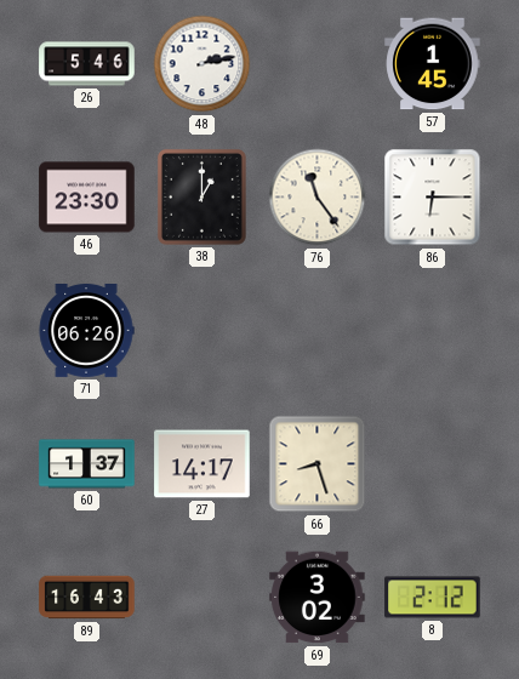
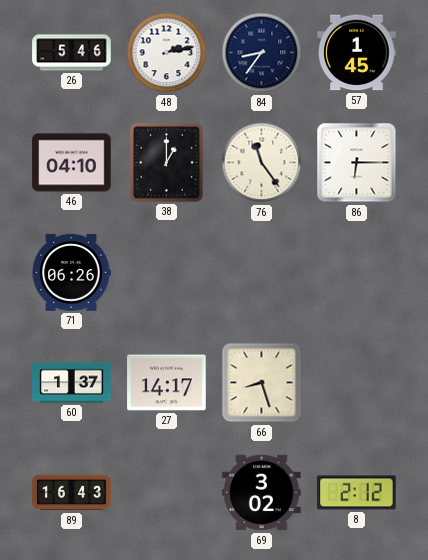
84: none -> 8:36
46: 23:30 -> 04:10
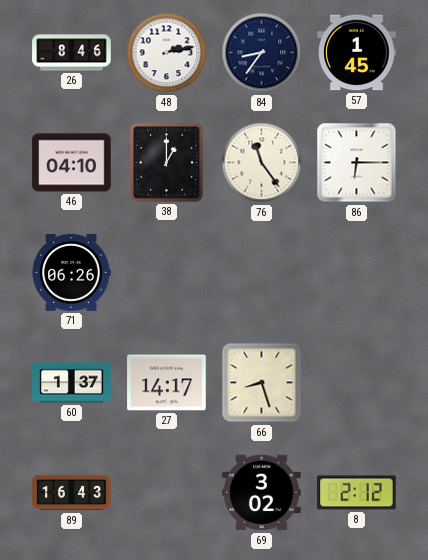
26: 5:46 -> 8:46
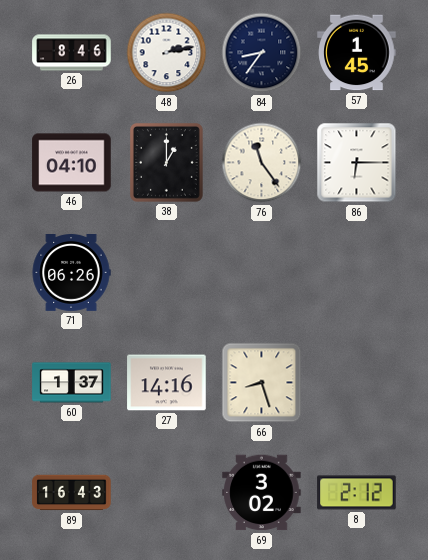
27: 14:17 -> 14:16
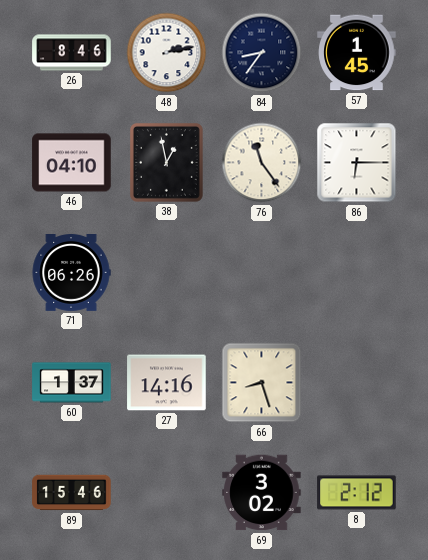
38: 1:00 -> 12:58
89: 16:43 -> 15:46
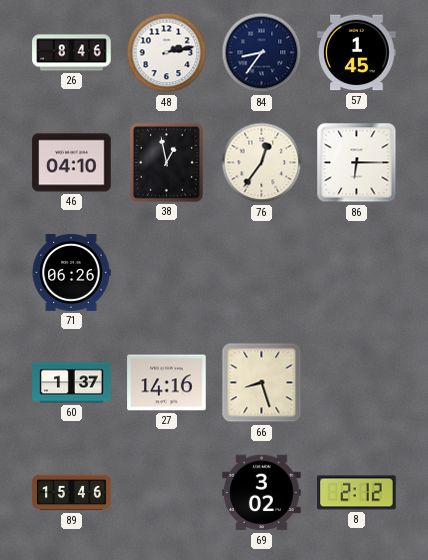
76: 11:24 -> 12:36
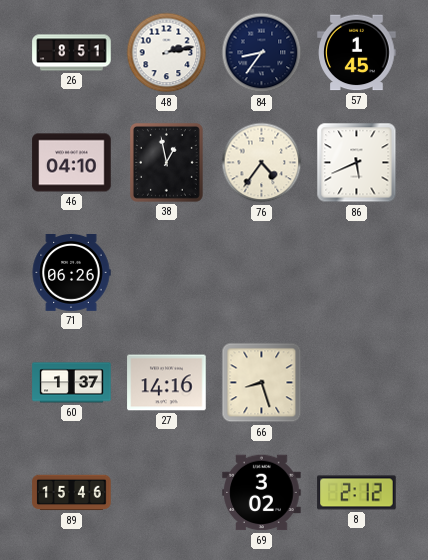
26: 8:46 -> 8:51
76: 12:36 -> 4:36
86: 6:15 -> 5:41
